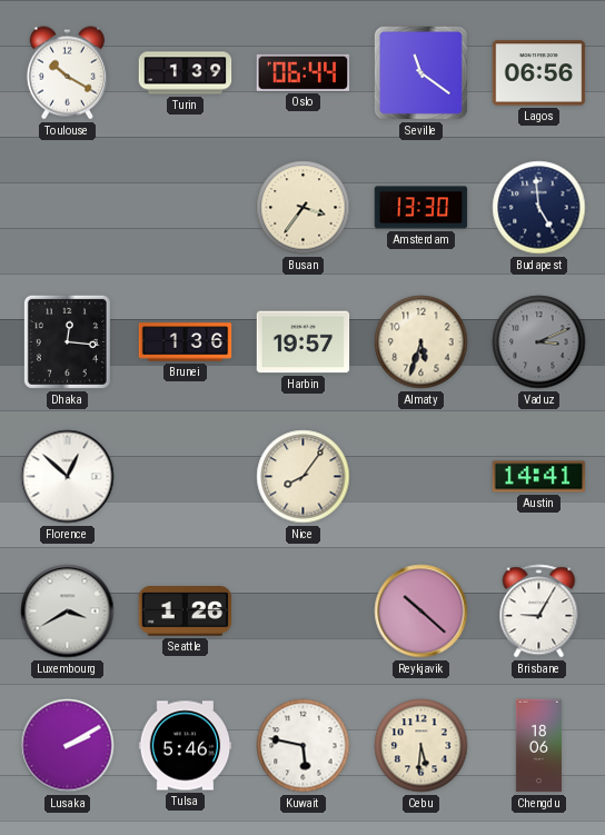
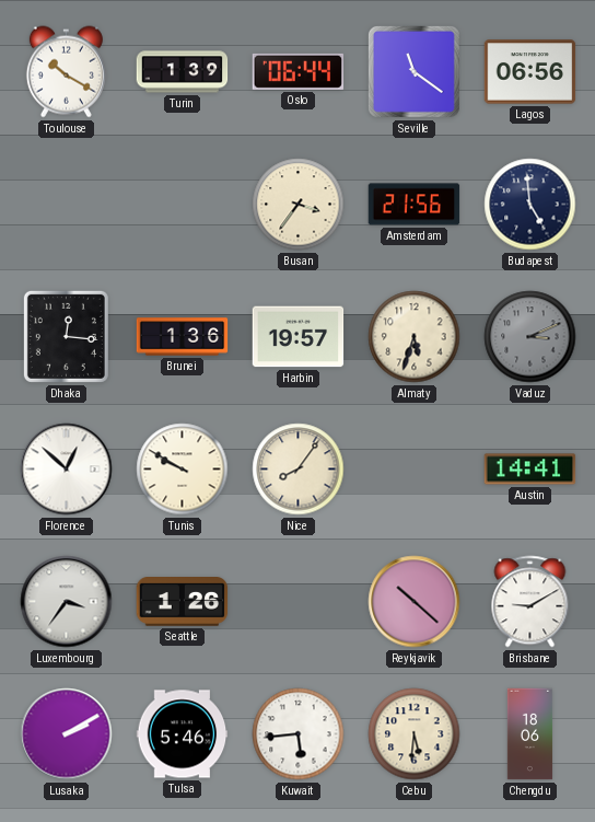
Amsterdam: 13:30 -> 21:56
Tunis: none -> 9:50
Luxembourg: 3:40 -> 3:36
Brisbane: 9:05 -> 9:10
Kuwait: 5:47 -> 5:44
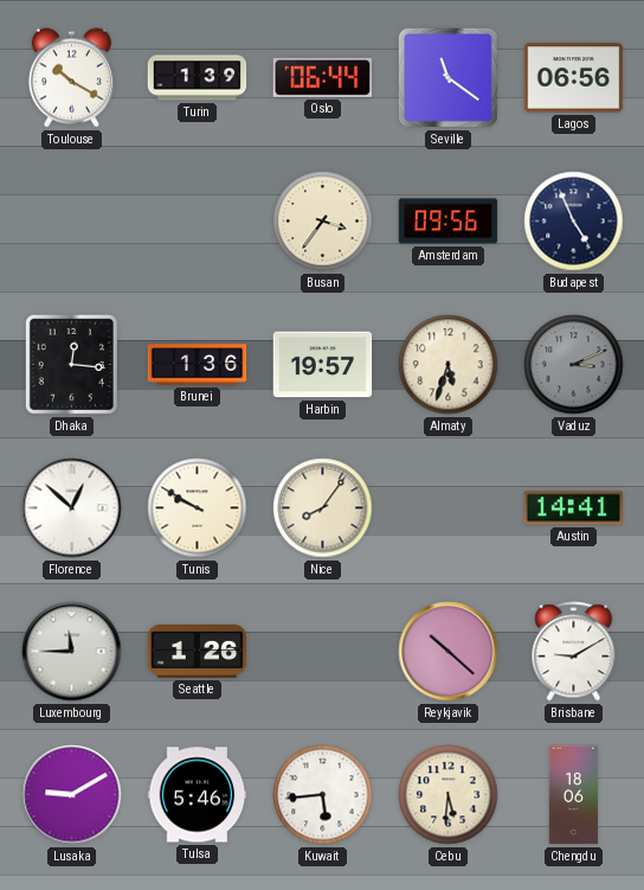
Amsterdam: 21:56 -> 09:56
Budapest: 4:59 -> 4:56
Luxembourg: 3:36 -> 11:45
Lusaka: 2:10 -> 9:10
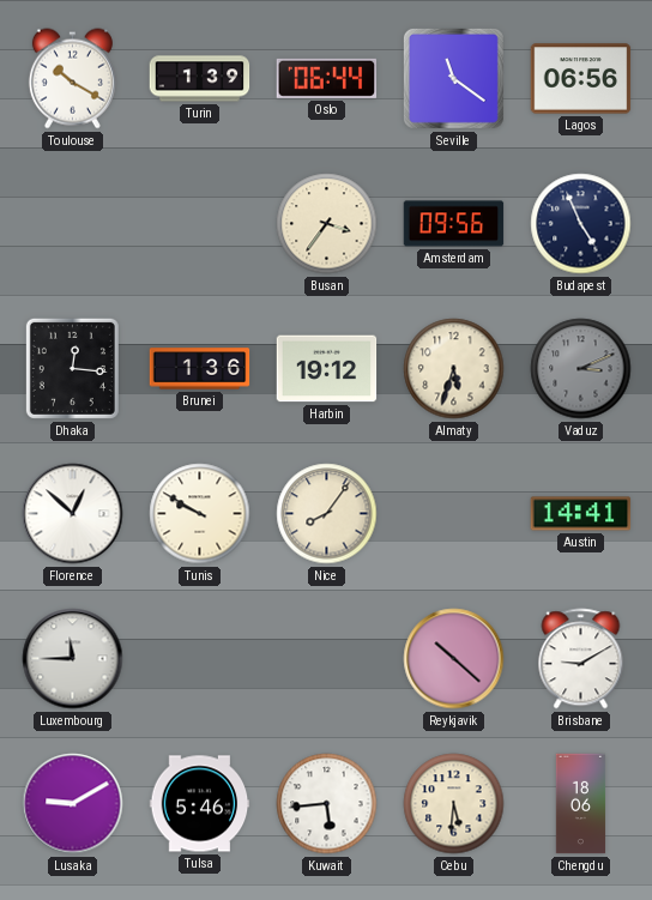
Harbin: 19:57 -> 19:12
Seattle: 1:26 -> none
